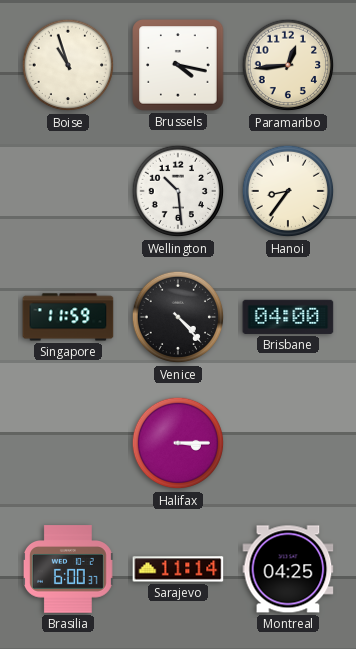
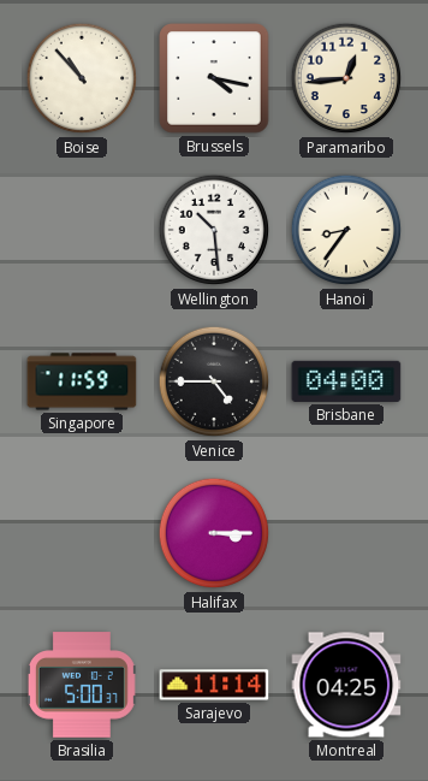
Boise: 10:57 -> 10:53
Venice: 4:23 -> 4:45
Brasilia: 6:00 -> 5:00
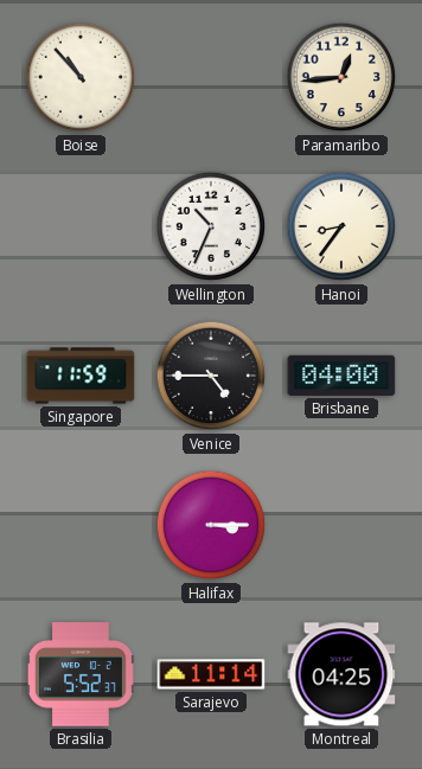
Brussels: 4:17 -> none
Wellington: 10:29 -> 10:34
Brasilia: 5:00 -> 5:52
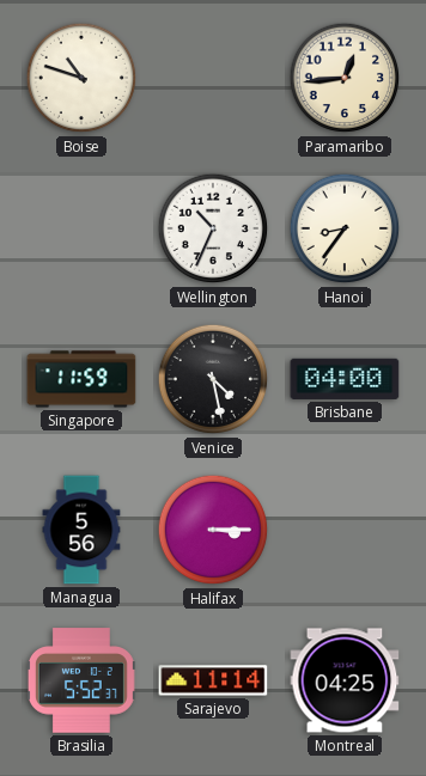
Boise: 10:53 -> 10:48
Venice: 4:45 -> 4:28
Managua: none -> 5:56
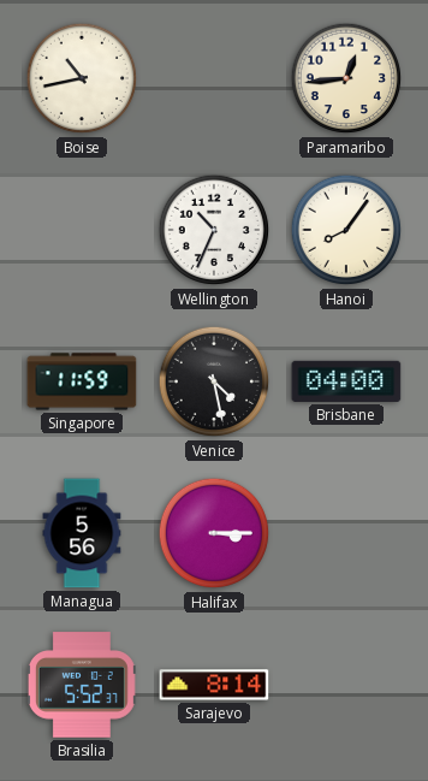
Boise: 10:48 -> 10:43
Hanoi: 8:36 -> 8:06
Sarajevo: 11:14 -> 8:14
Montreal: 04:25 -> none
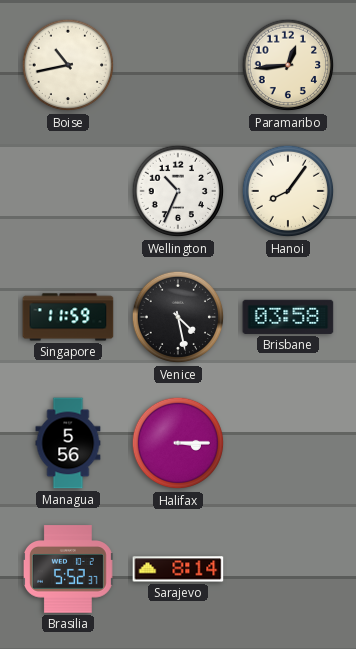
Brisbane: 04:00 -> 03:58
